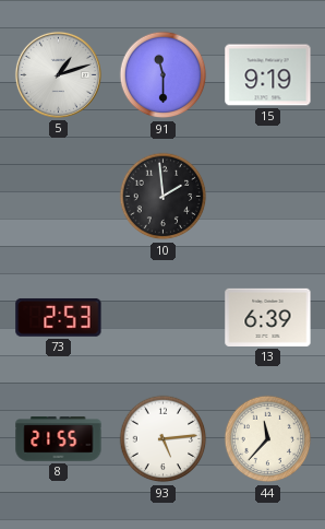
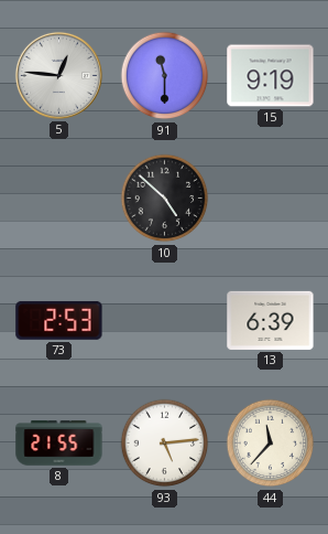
5: 1:12 -> 12:46
10: 1:59 -> 4:52
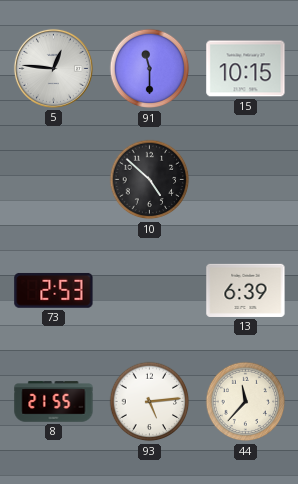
15: 9:19 -> 10:15
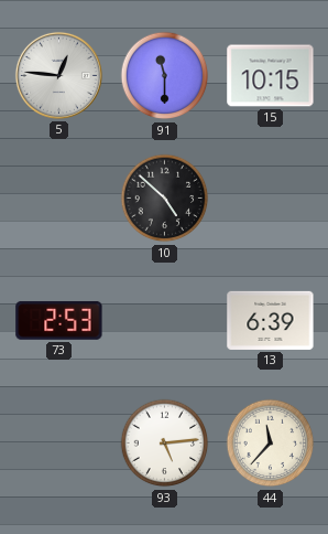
8: 21:55 -> none
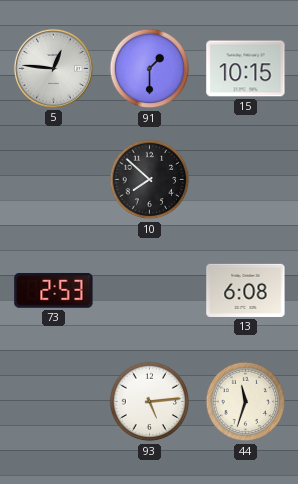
91: 11:30 -> 1:30
10: 4:52 -> 7:52
13: 6:39 -> 6:08
44: 11:37 -> 11:33
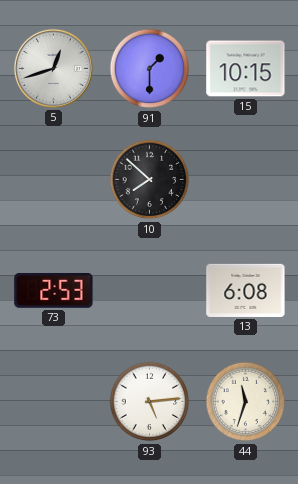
5: 12:46 -> 12:42
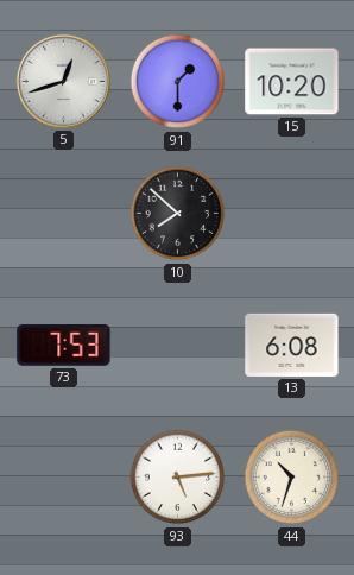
15: 10:15 -> 10:20
73: 2:53 -> 7:53
44: 11:33 -> 10:33
